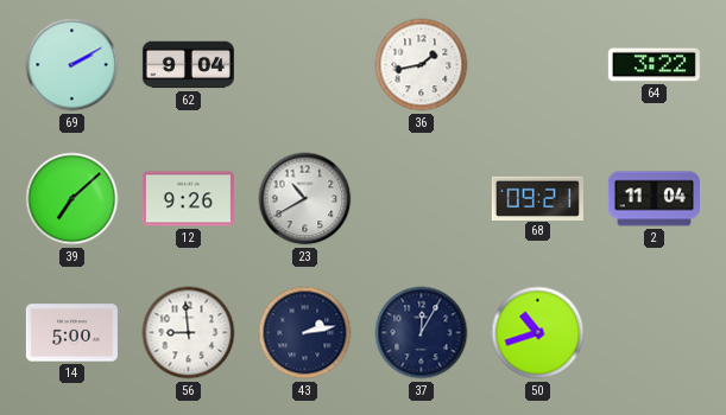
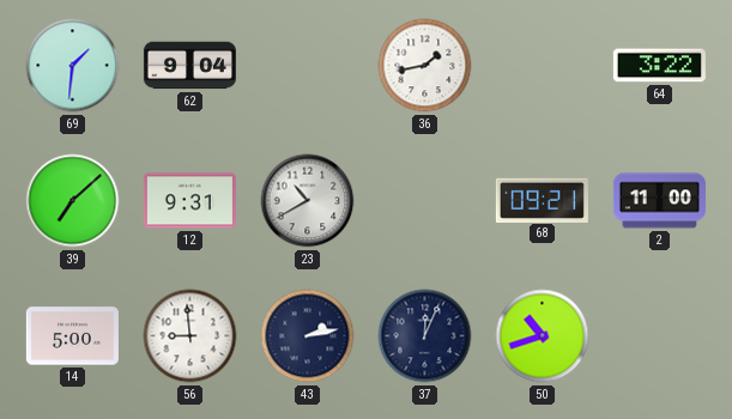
69: 2:10 -> 1:31
12: 9:26 -> 9:31
2: 11:04 -> 11:00
37: 12:05 -> 12:04
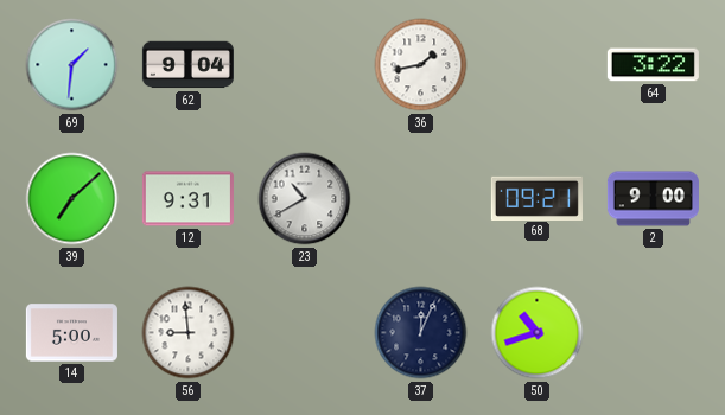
2: 11:00 -> 9:00
43: 2:13 -> none
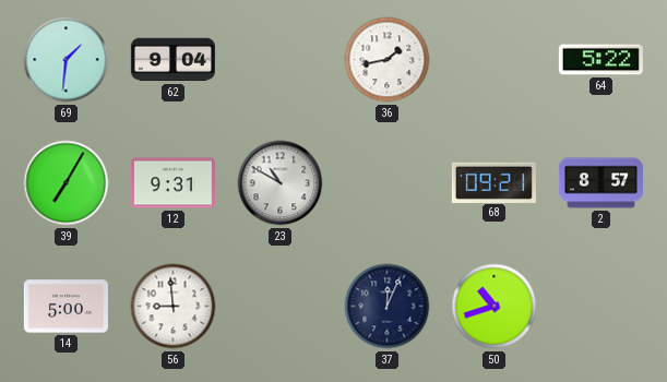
64: 3:22 -> 5:22
39: 7:08 -> 7:05
23: 10:40 -> 10:50
2: 9:00 -> 8:57
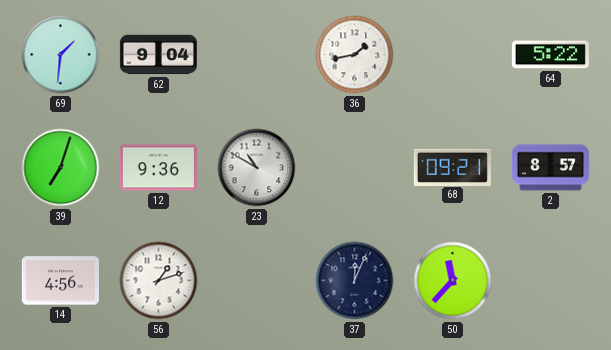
39: 7:05 -> 7:03
12: 9:31 -> 9:36
14: 5:00 -> 4:56
56: 8:59 -> 1:12
50: 10:42 -> 11:37
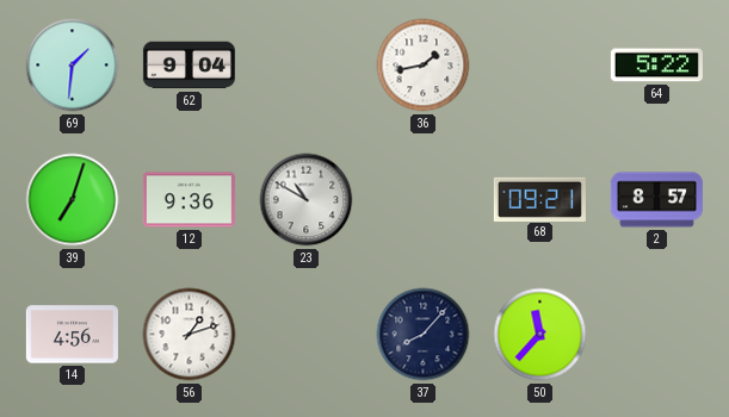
37: 12:04 -> 8:07
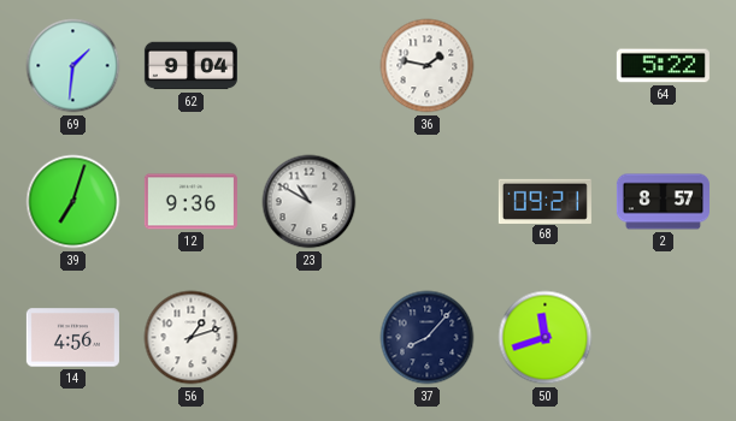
36: 1:43 -> 1:47
50: 11:37 -> 11:42
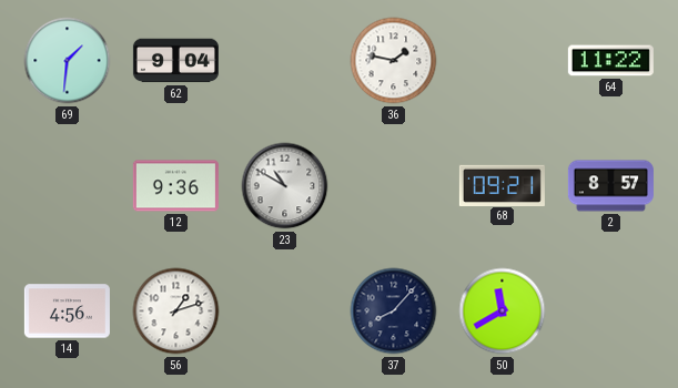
64: 5:22 -> 11:22
39: 7:03 -> none
50: 11:42 -> 11:40
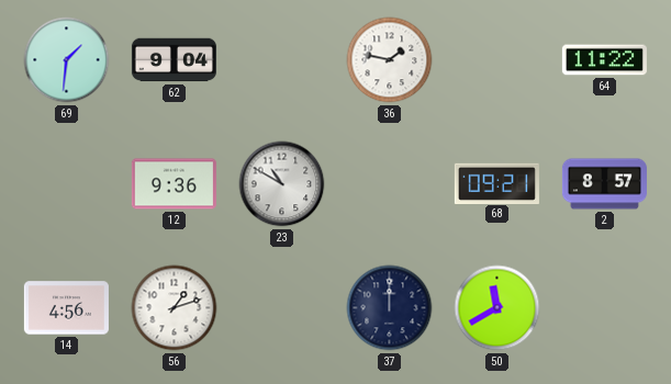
37: 8:07 -> 12:00
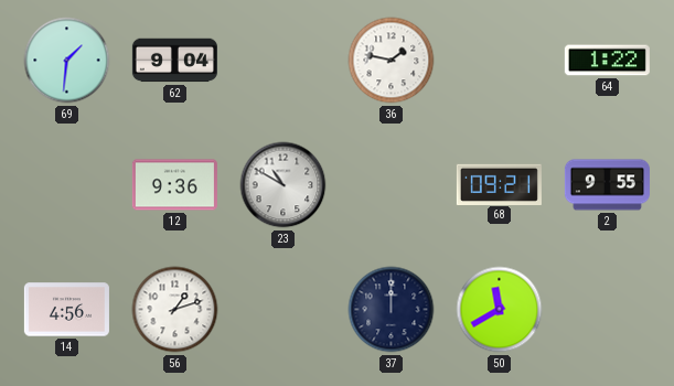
64: 11:22 -> 1:22
2: 8:57 -> 9:55
